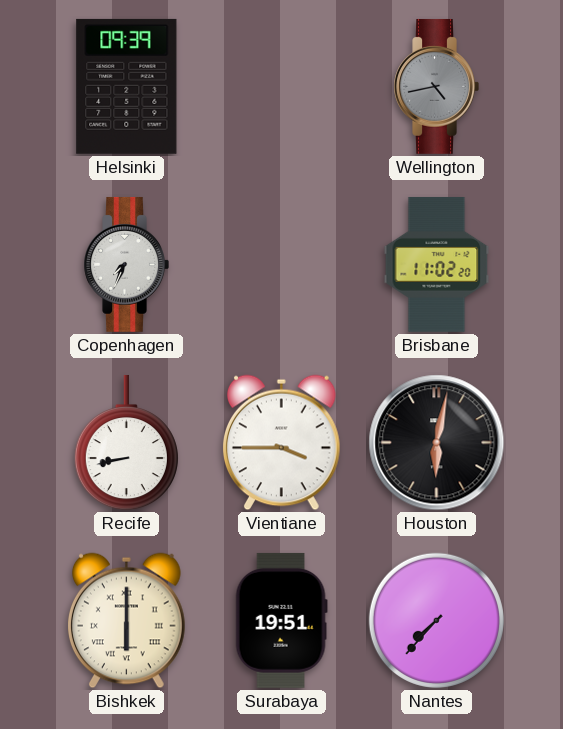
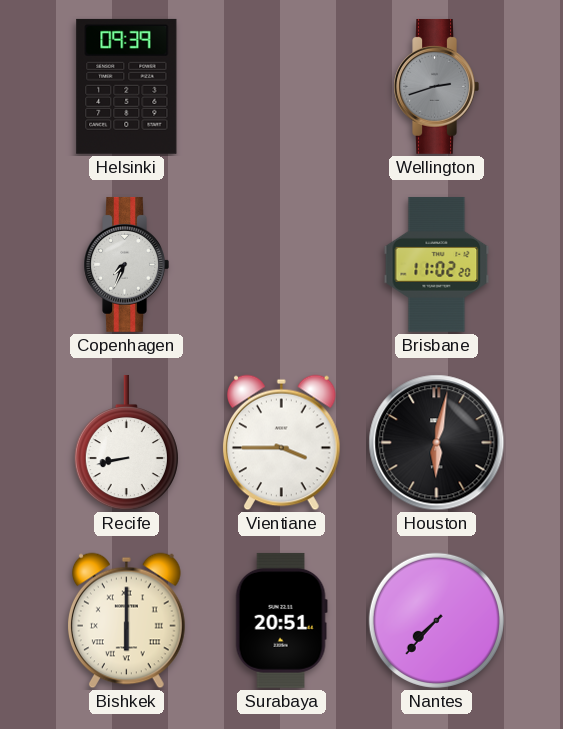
Wellington: 4:43 -> 2:42
Surabaya: 19:51 -> 20:51
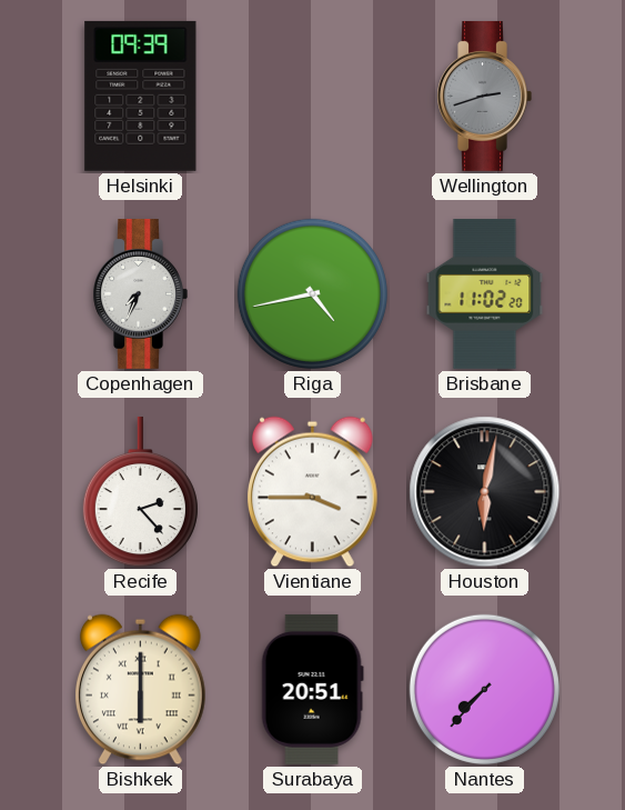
Riga: none -> 4:43
Recife: 8:43 -> 2:23
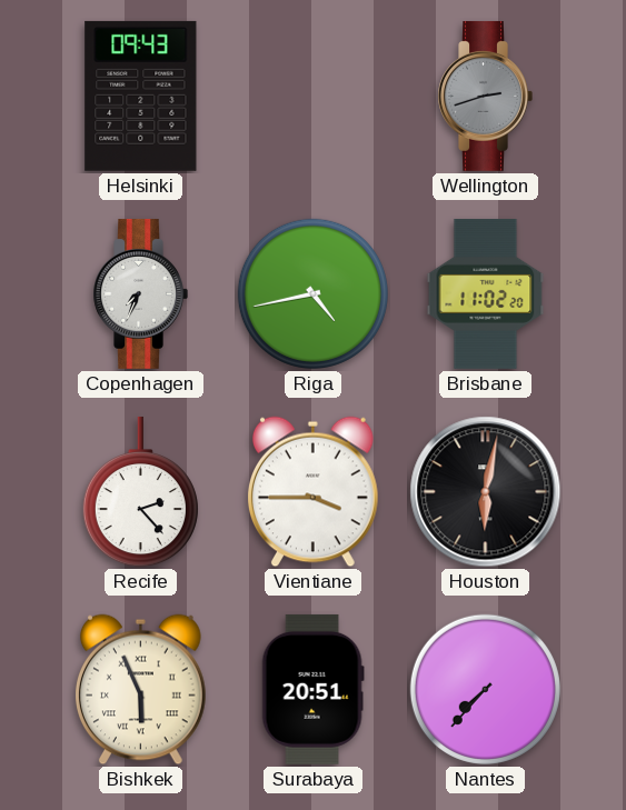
Helsinki: 09:39 -> 09:43
Bishkek: 6:00 -> 5:56
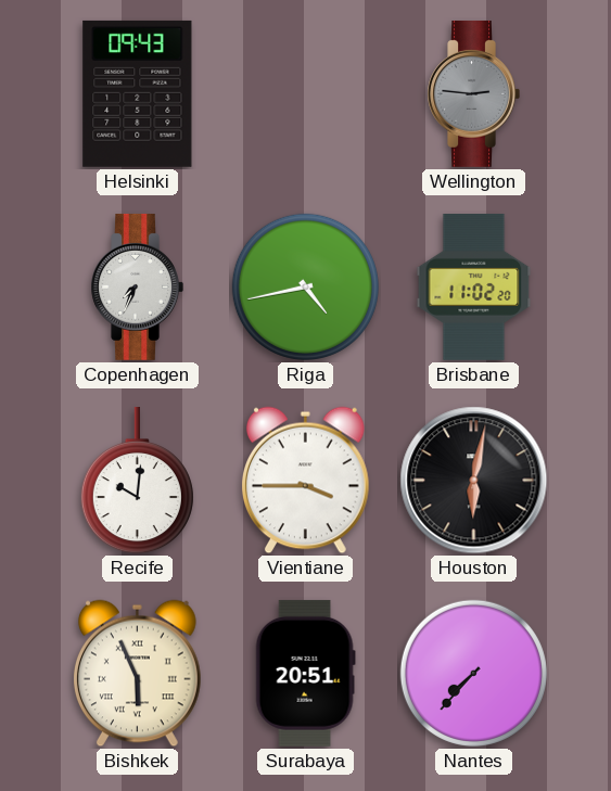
Wellington: 2:42 -> 2:46
Recife: 2:23 -> 10:01
